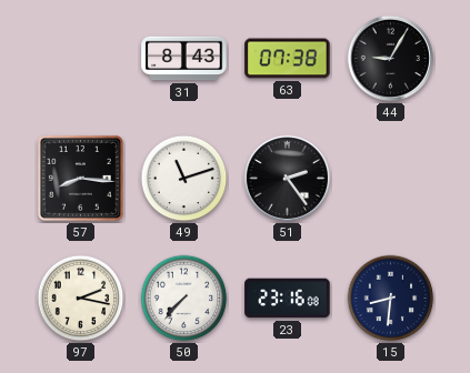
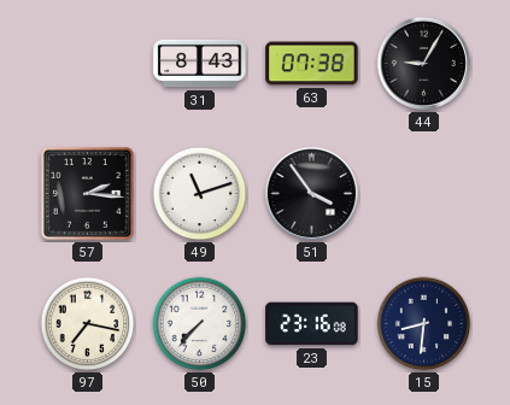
57: 8:16 -> 2:16
51: 2:24 -> 3:54
97: 2:17 -> 7:17
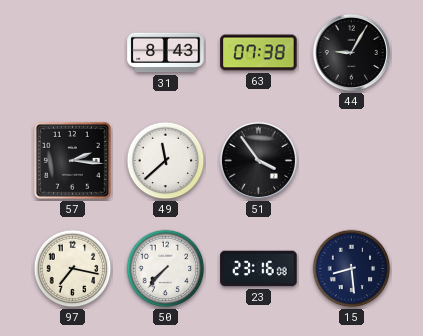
49: 11:12 -> 11:38
15: 8:31 -> 8:29
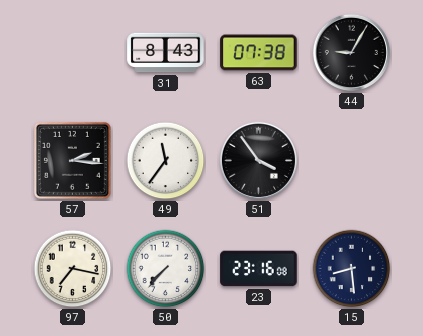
49: 11:38 -> 11:36
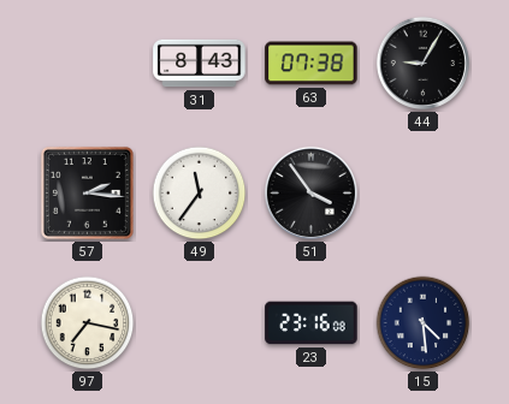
50: 7:37 -> none
15: 8:29 -> 4:29
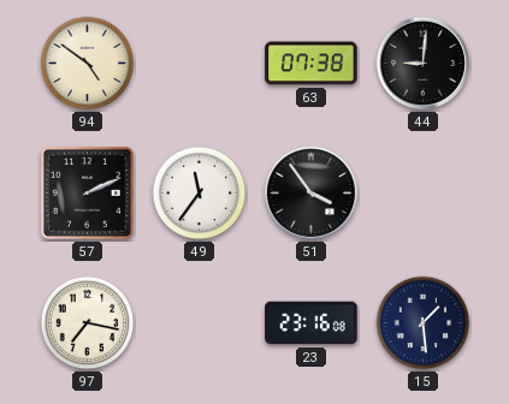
94: none -> 4:51
31: 8:43 -> none
44: 9:05 -> 9:01
57: 2:16 -> 2:11
15: 4:29 -> 1:29
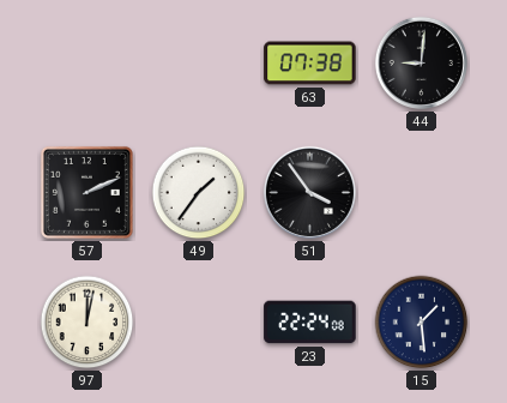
94: 4:51 -> none
49: 11:36 -> 1:36
97: 7:17 -> 12:02
23: 23:16 -> 22:24
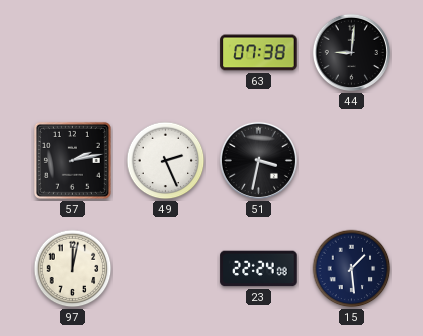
57: 2:11 -> 2:13
49: 1:36 -> 2:26
51: 3:54 -> 3:32
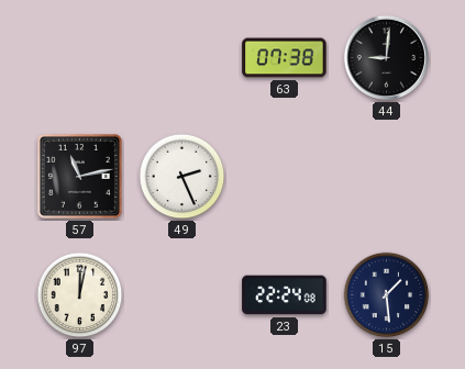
57: 2:13 -> 11:13
51: 3:32 -> none
